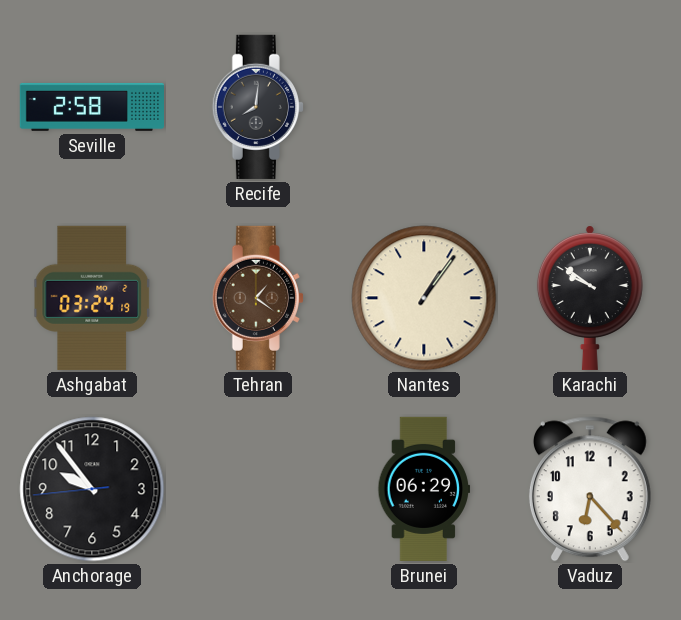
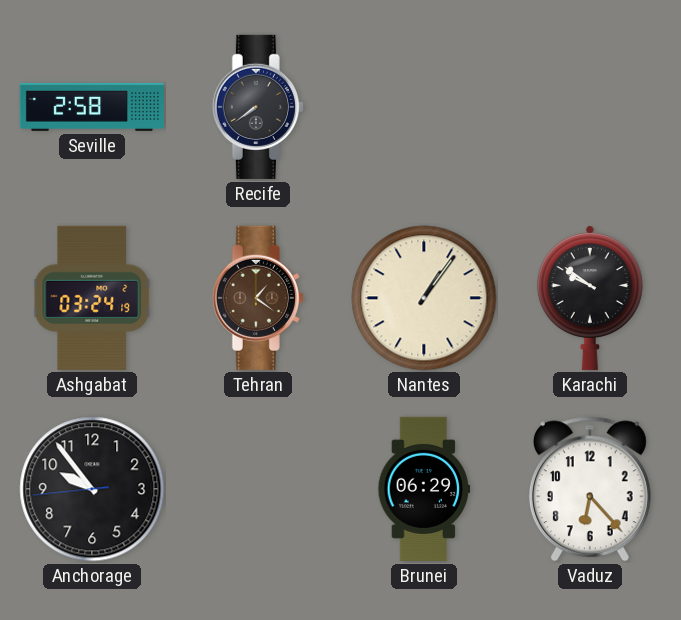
Recife: 8:01 -> 7:39
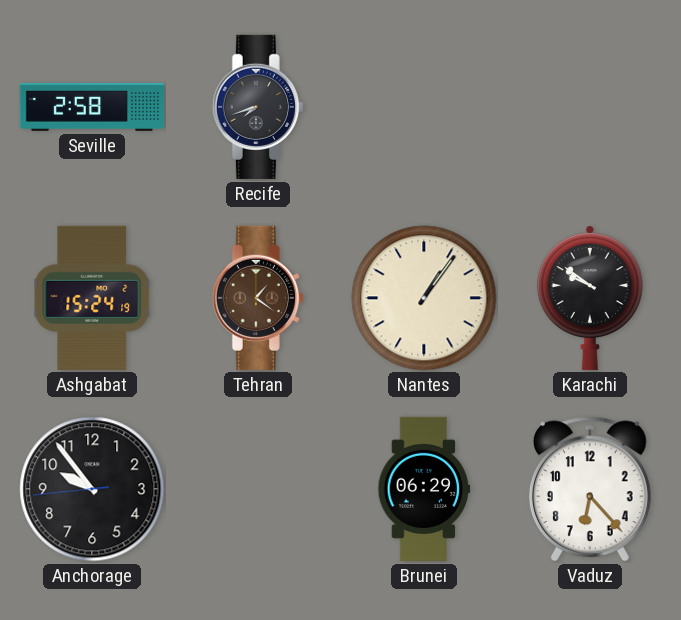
Recife: 7:39 -> 7:42
Ashgabat: 03:24 -> 15:24
